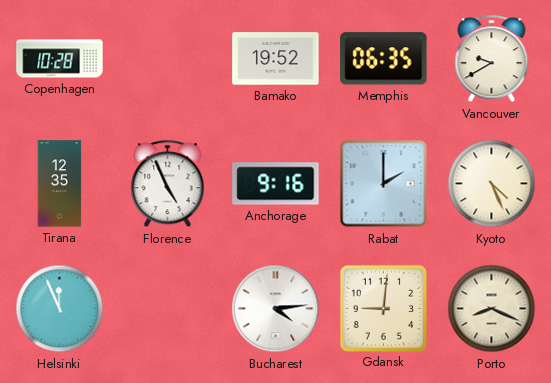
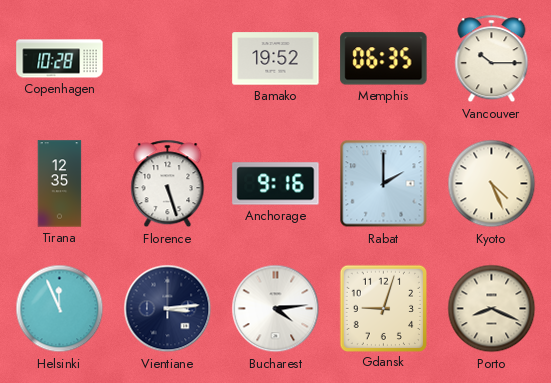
Vancouver: 9:40 -> 10:15
Florence: 4:56 -> 5:27
Vientiane: none -> 3:14
Gdansk: 9:01 -> 9:03
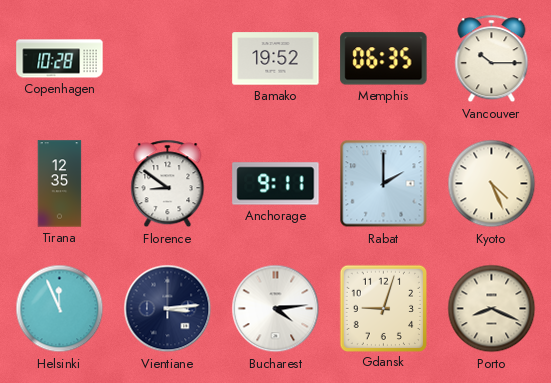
Florence: 5:27 -> 8:51
Anchorage: 9:16 -> 9:11
